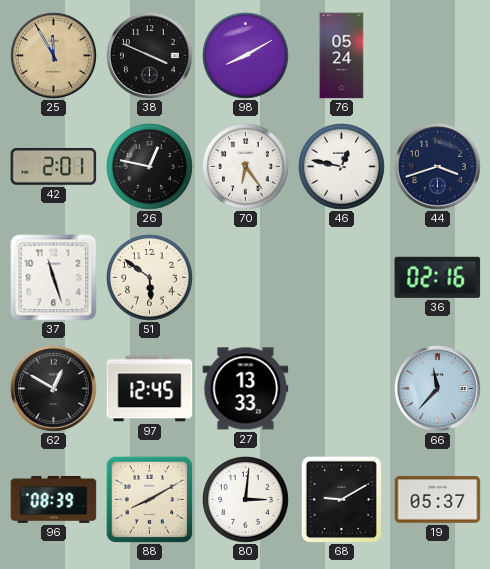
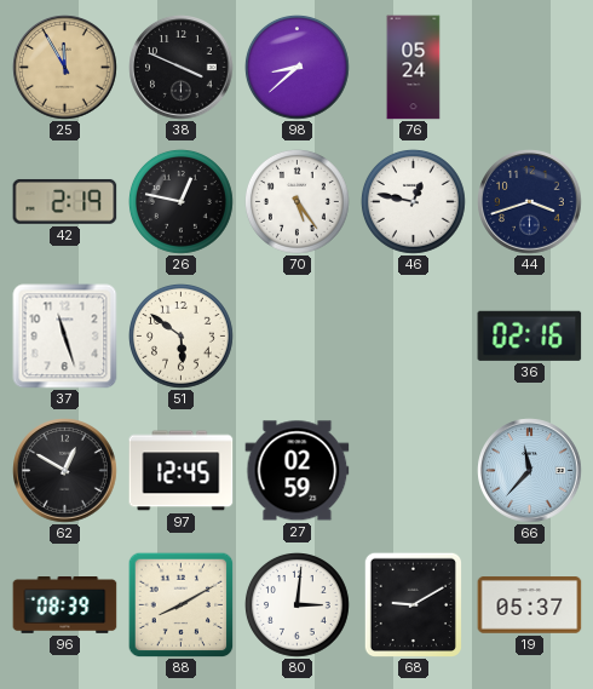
98: 8:10 -> 8:38
42: 2:01 -> 2:19
70: 6:24 -> 5:24
27: 13:33 -> 02:59
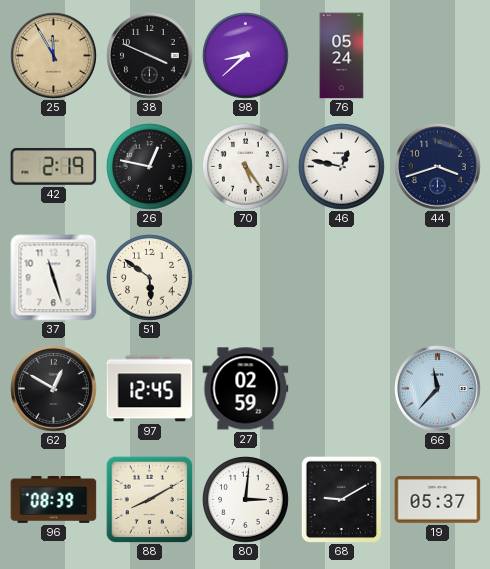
36: 02:16 -> none
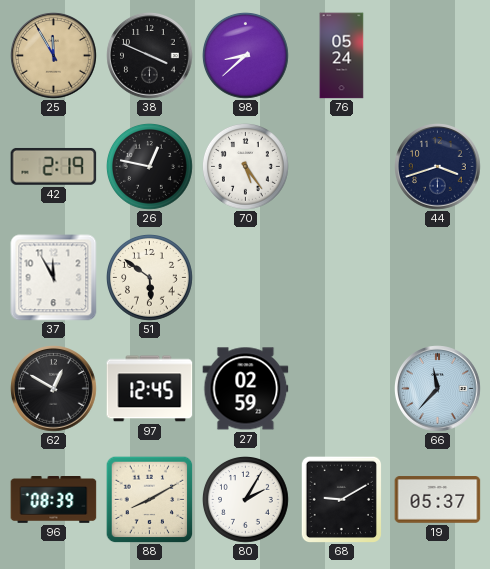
46: 12:47 -> none
37: 11:27 -> 11:55
80: 3:01 -> 2:05
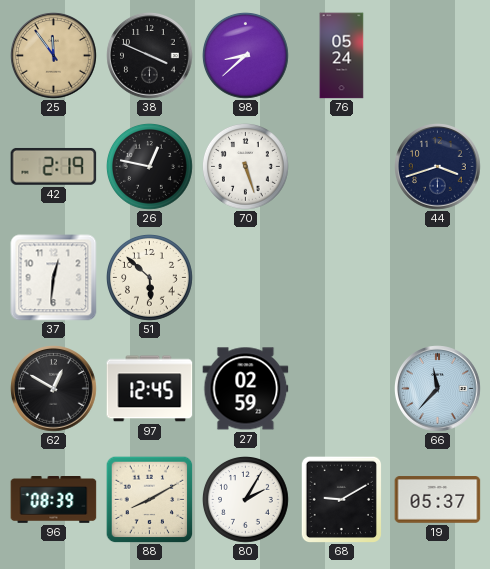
25: 11:55 -> 11:54
70: 5:24 -> 5:27
37: 11:55 -> 12:31
51: 5:51 -> 5:52
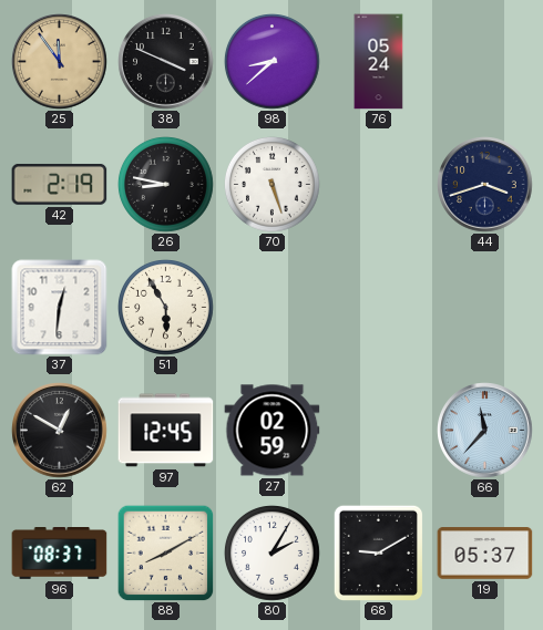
26: 12:47 -> 8:47
51: 5:52 -> 5:55
96: 08:39 -> 08:37
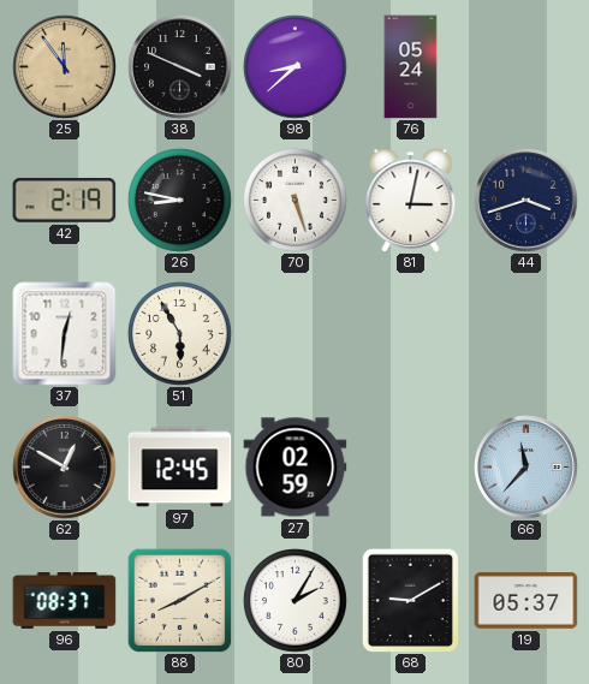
81: none -> 3:02
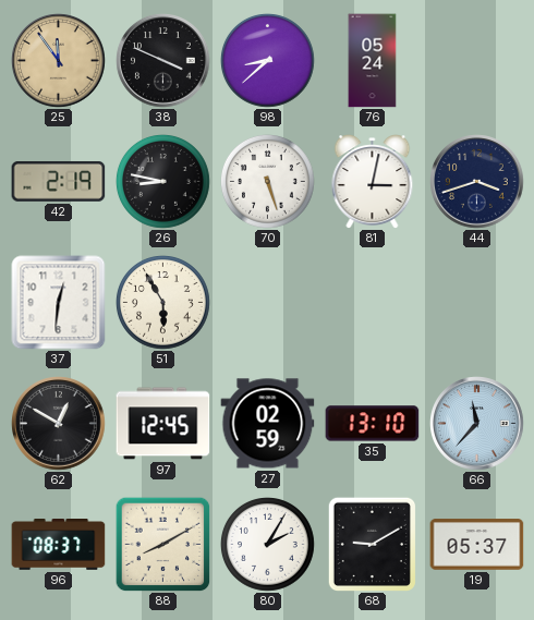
35: none -> 13:10
